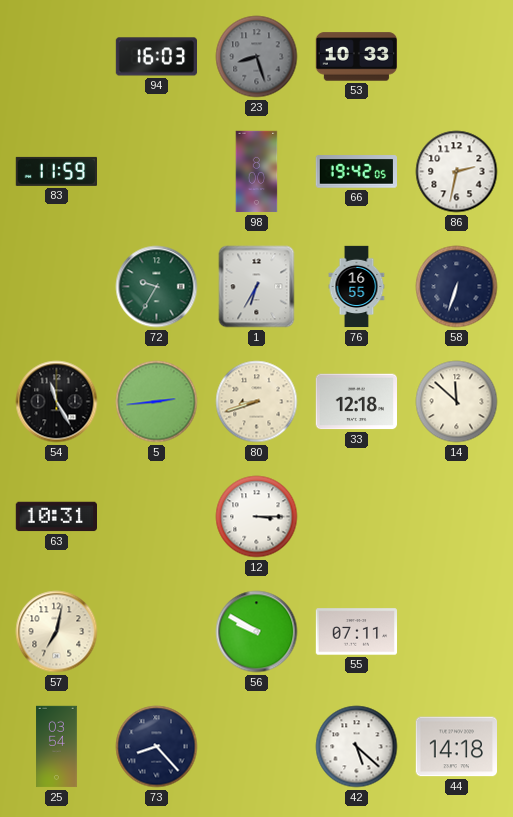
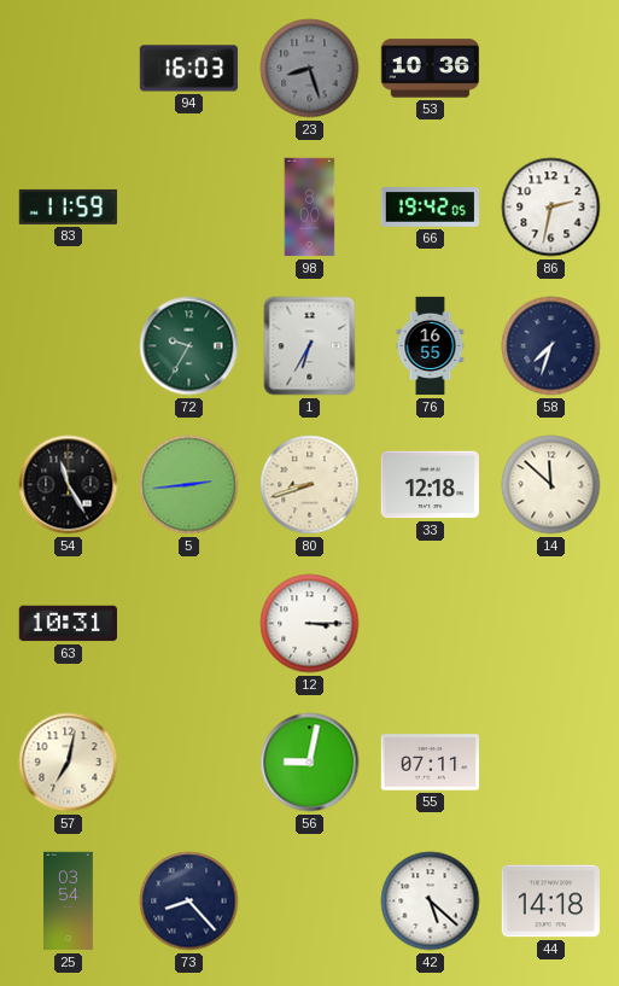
53: 10:33 -> 10:36
58: 6:33 -> 7:33
56: 9:50 -> 9:02
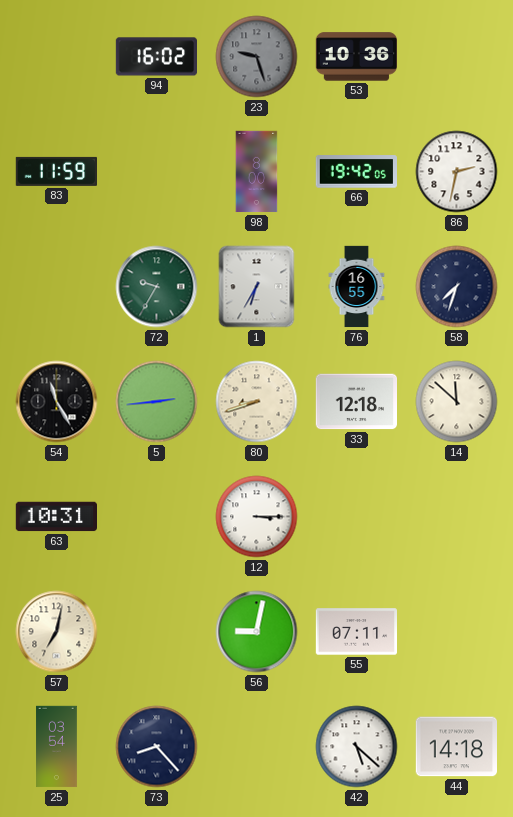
94: 16:03 -> 16:02
23: 8:27 -> 9:27
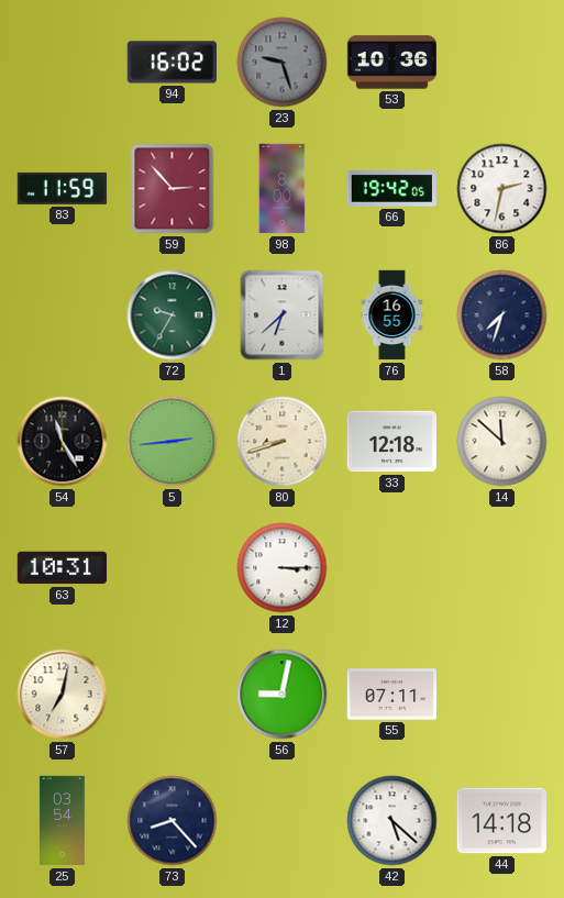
59: none -> 2:53
1: 6:35 -> 6:38
